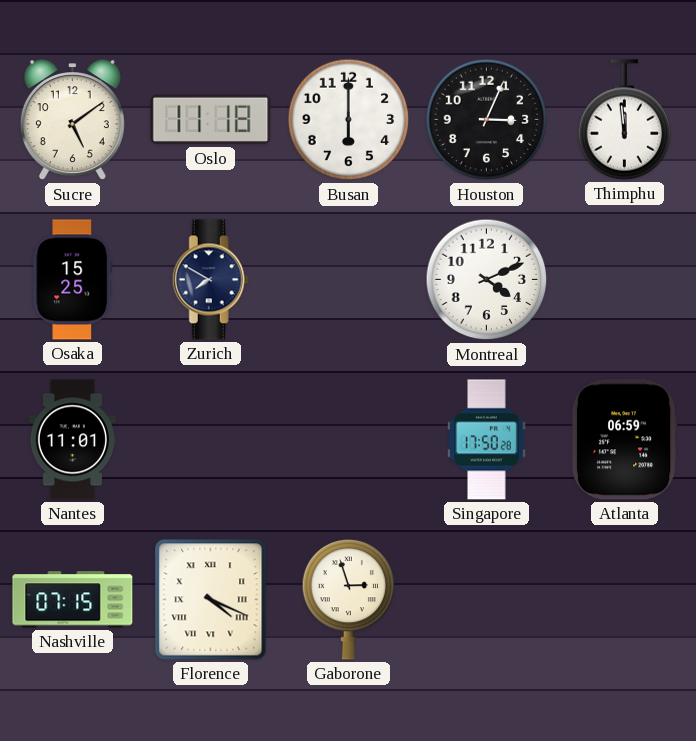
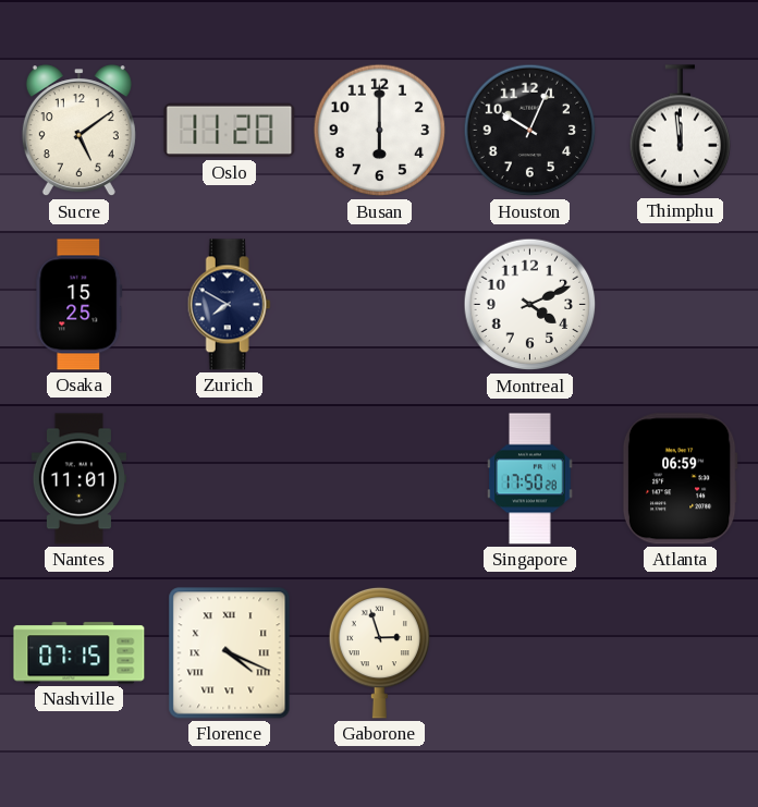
Oslo: 11:18 -> 11:20
Houston: 3:04 -> 10:04
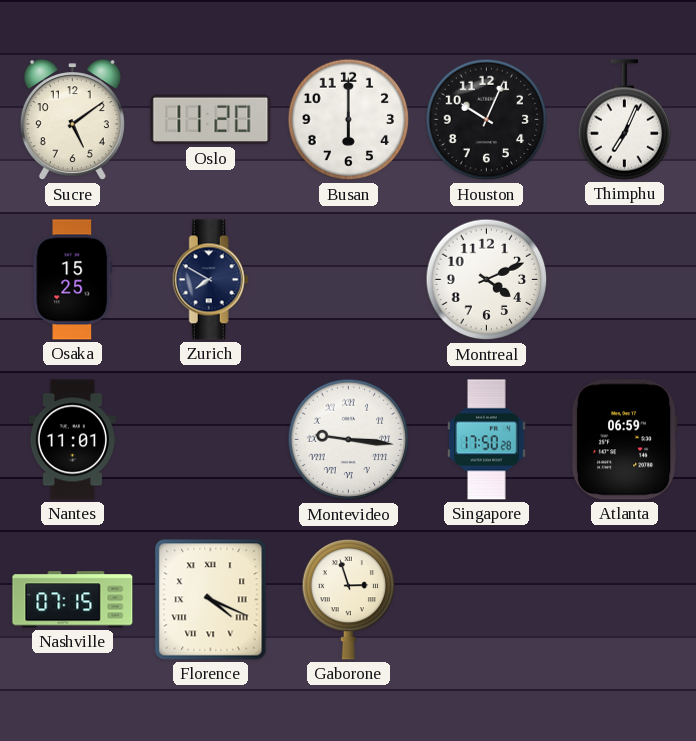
Thimphu: 11:59 -> 7:04
Montevideo: none -> 9:16
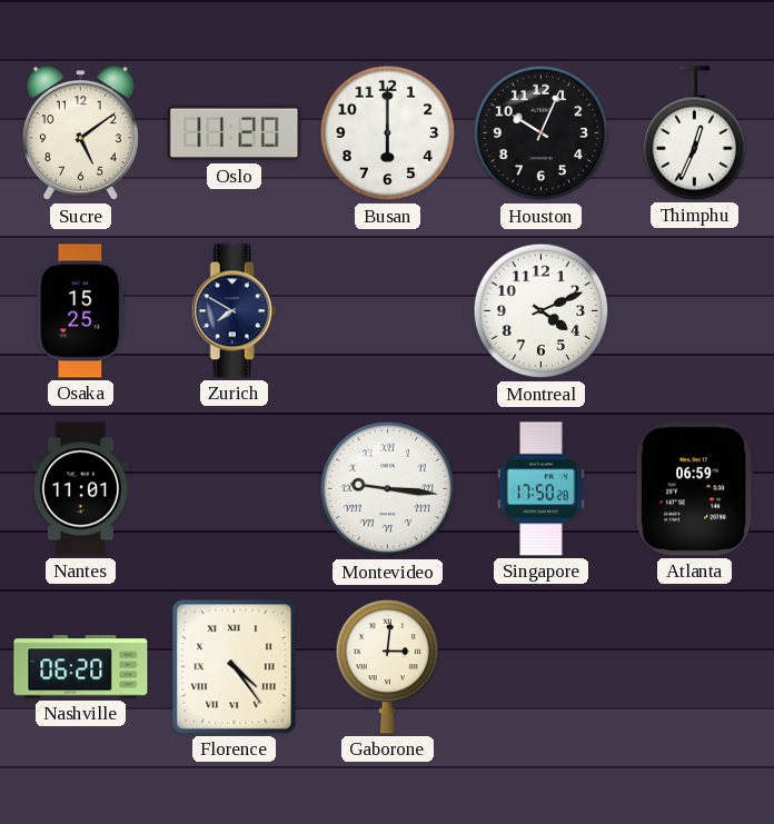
Thimphu: 7:04 -> 12:34
Nashville: 07:15 -> 06:20
Florence: 4:19 -> 4:24
Gaborone: 2:57 -> 3:01
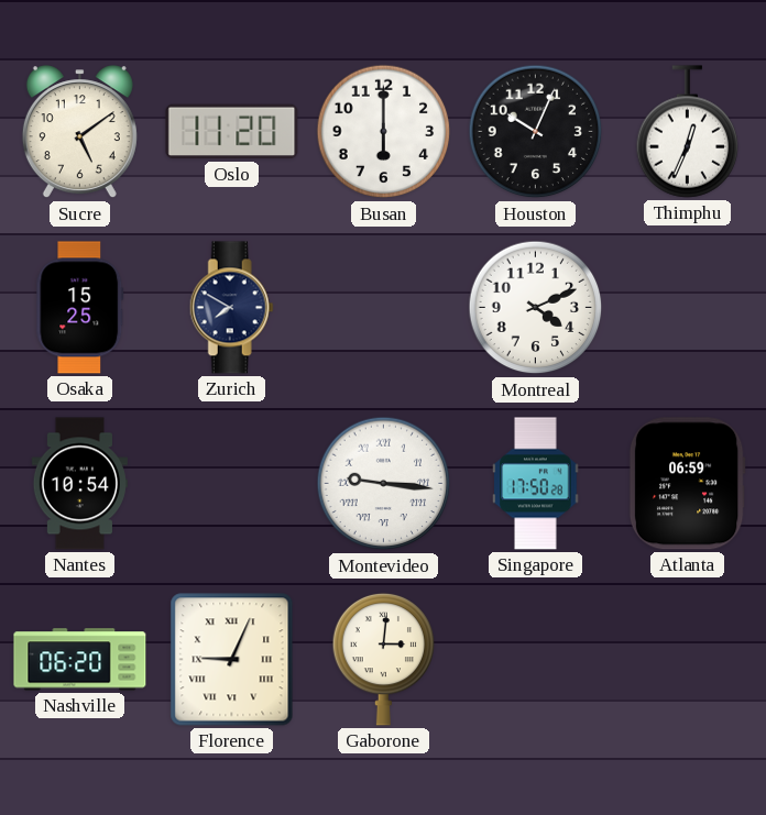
Nantes: 11:01 -> 10:54
Florence: 4:24 -> 9:04
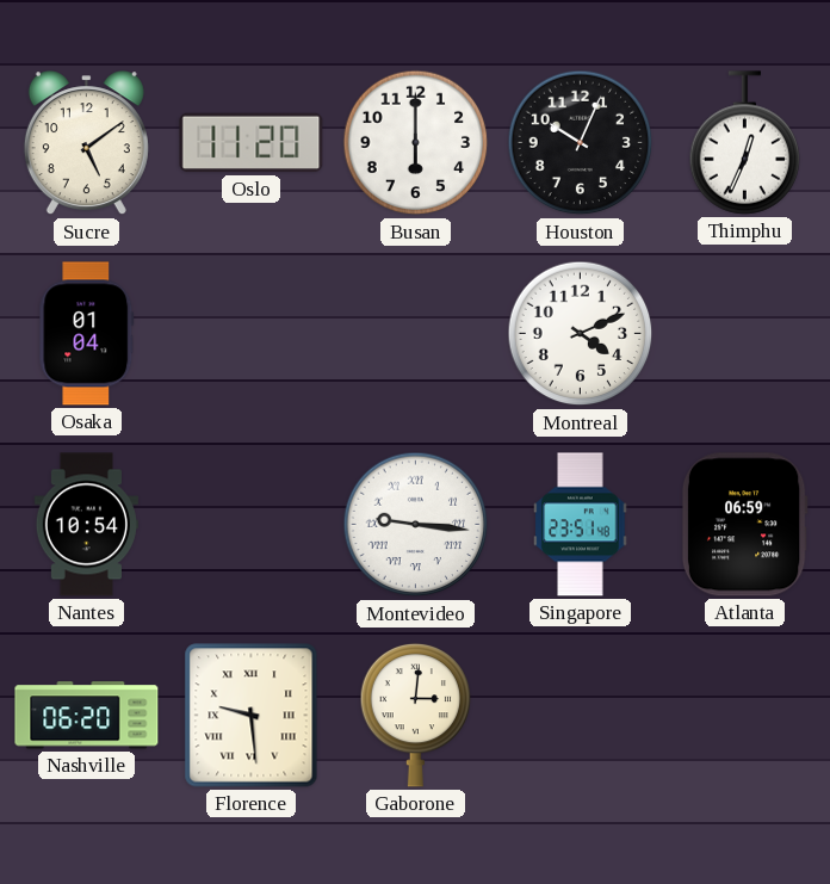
Osaka: 15:25 -> 01:04
Zurich: 7:50 -> none
Singapore: 17:50 -> 23:51
Florence: 9:04 -> 9:29
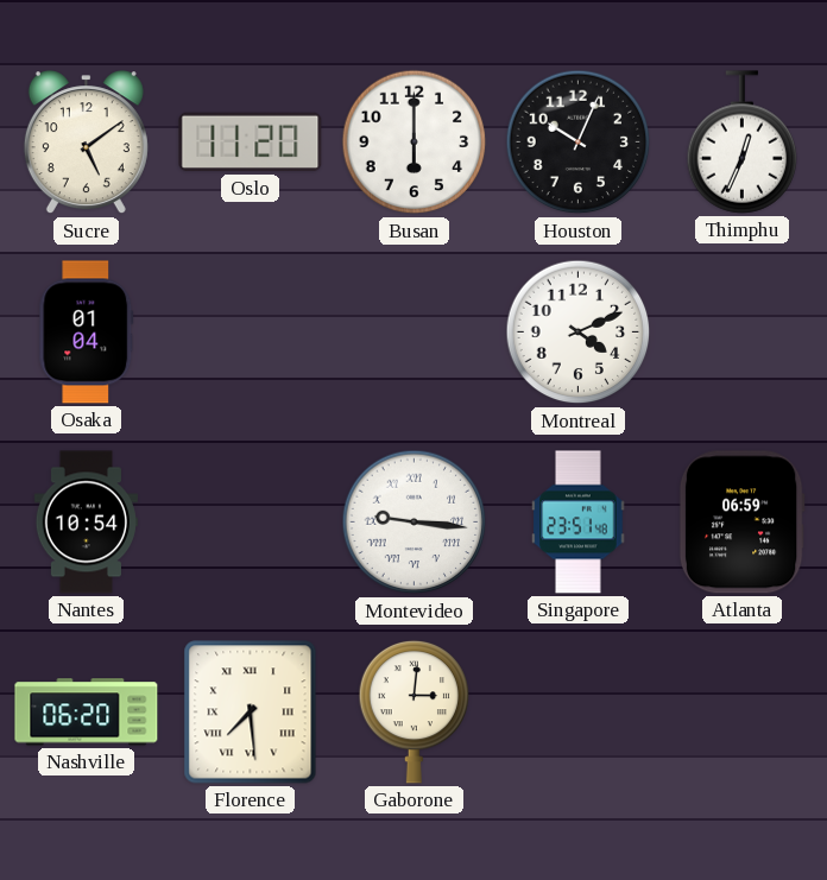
Florence: 9:29 -> 7:29
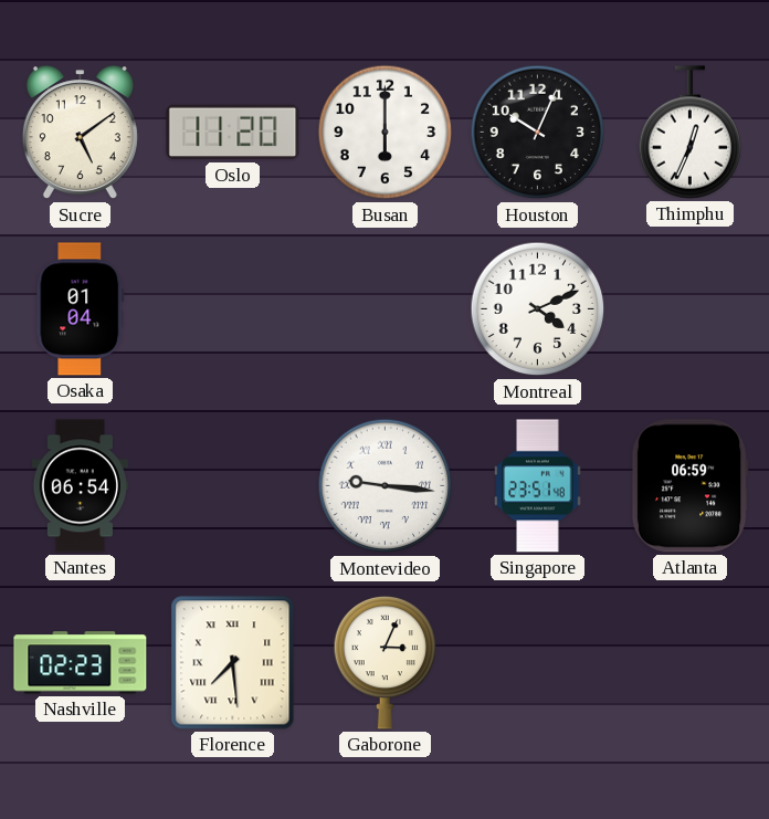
Nantes: 10:54 -> 06:54
Nashville: 06:20 -> 02:23
Gaborone: 3:01 -> 3:04
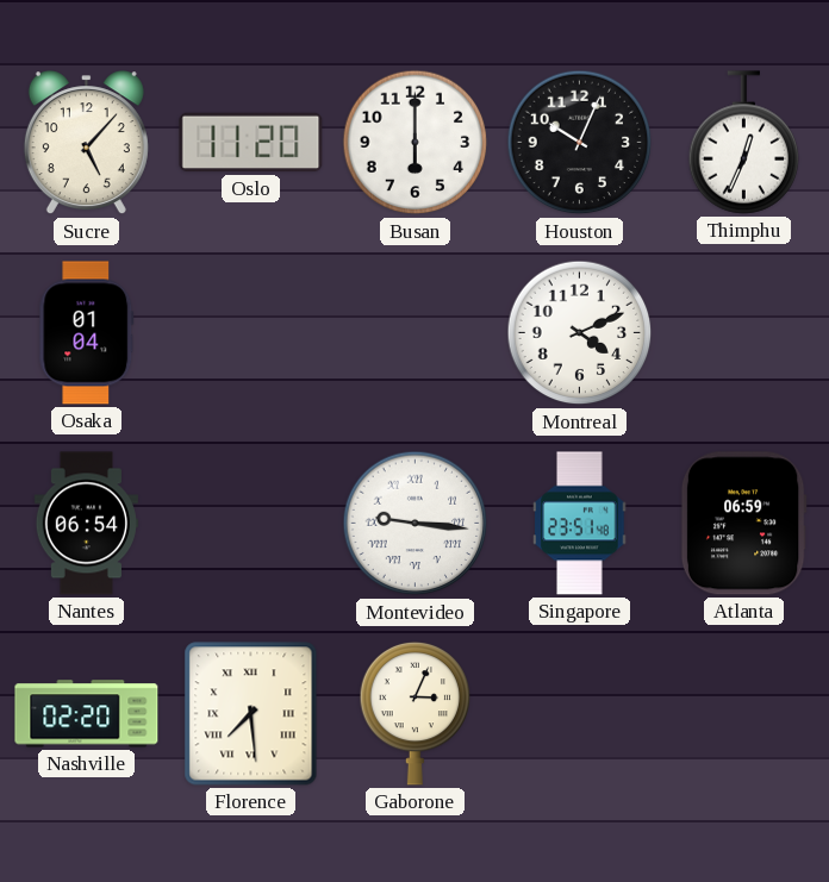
Sucre: 5:09 -> 5:07
Nashville: 02:23 -> 02:20
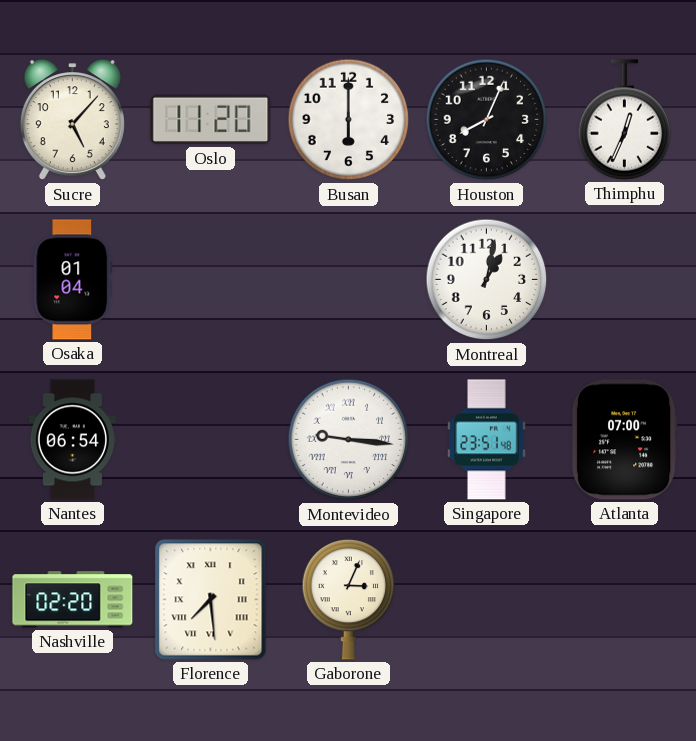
Houston: 10:04 -> 8:04
Montreal: 4:11 -> 1:02
Atlanta: 06:59 -> 07:00
